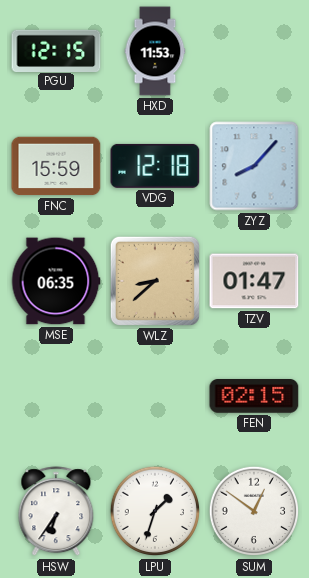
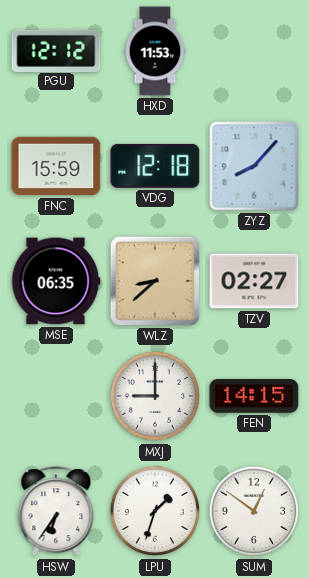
PGU: 12:15 -> 12:12
TZV: 01:47 -> 02:27
MXJ: none -> 9:00
FEN: 02:15 -> 14:15
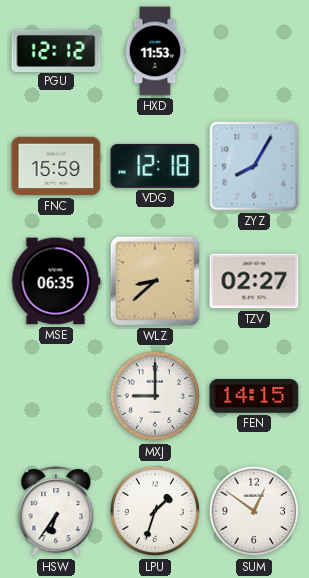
ZYZ: 8:07 -> 8:05
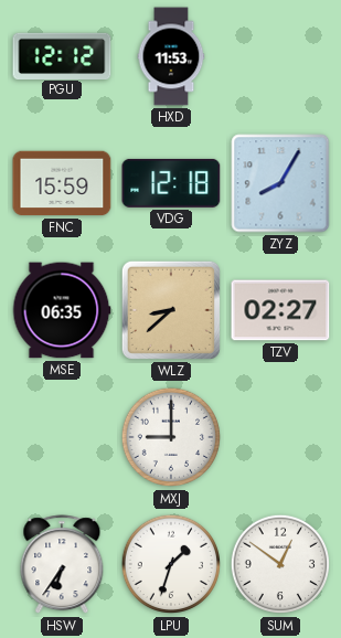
FEN: 14:15 -> none
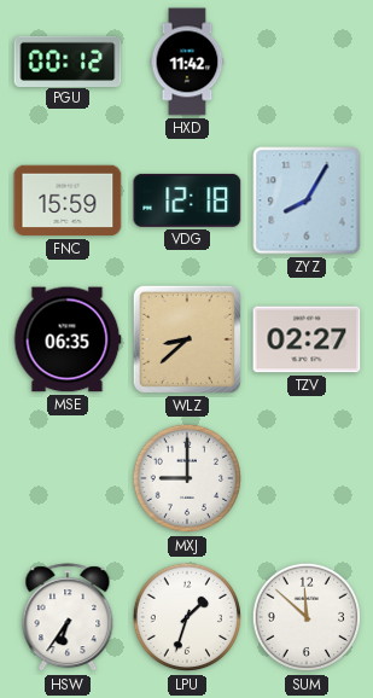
PGU: 12:12 -> 00:12
HXD: 11:53 -> 11:42
SUM: 12:51 -> 11:52
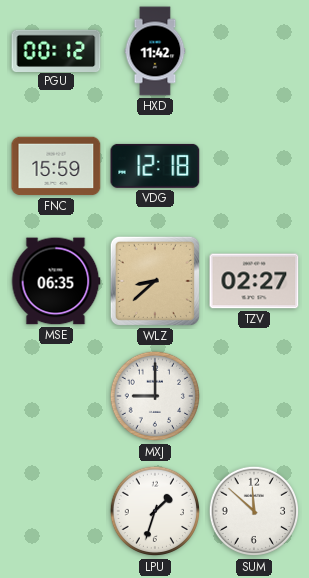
ZYZ: 8:05 -> none
HSW: 6:36 -> none
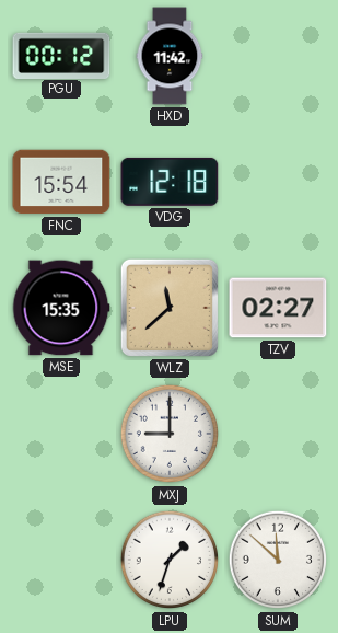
FNC: 15:59 -> 15:54
MSE: 06:35 -> 15:35
WLZ: 8:38 -> 11:38
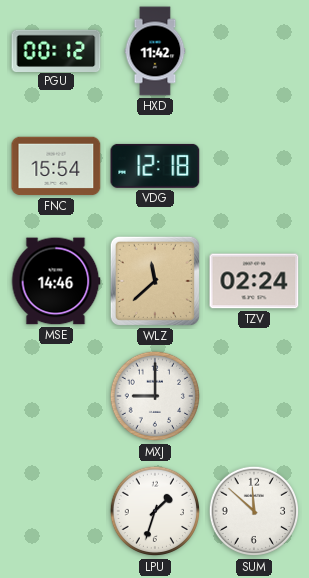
MSE: 15:35 -> 14:46
TZV: 02:27 -> 02:24
